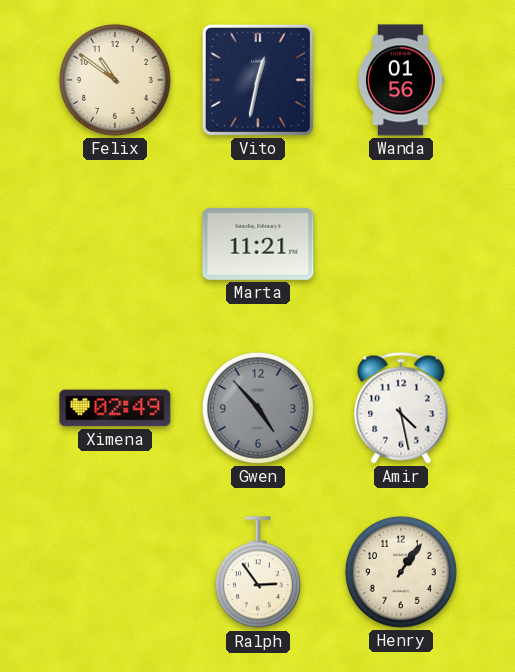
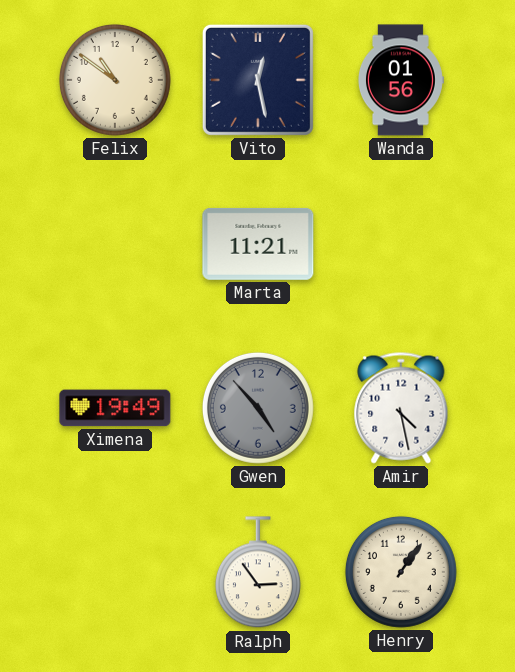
Vito: 12:32 -> 12:28
Ximena: 02:49 -> 19:49
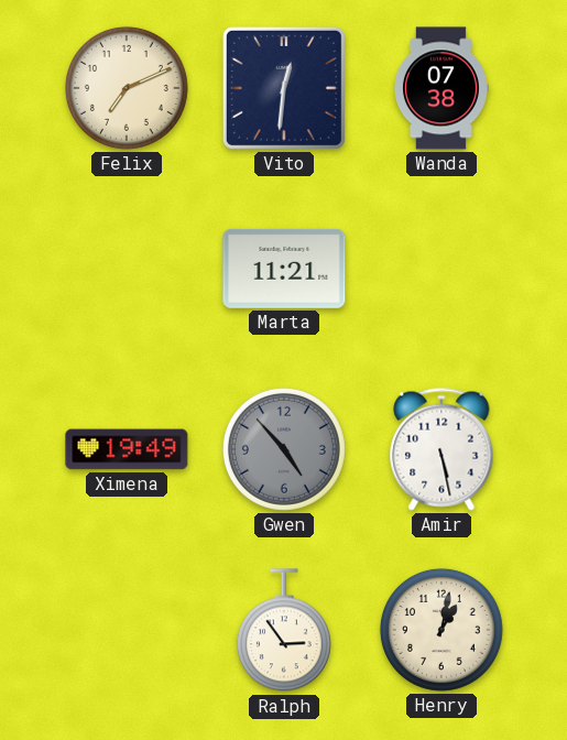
Felix: 10:51 -> 7:11
Vito: 12:28 -> 12:31
Wanda: 01:56 -> 07:38
Amir: 4:28 -> 5:28
Henry: 1:06 -> 1:02
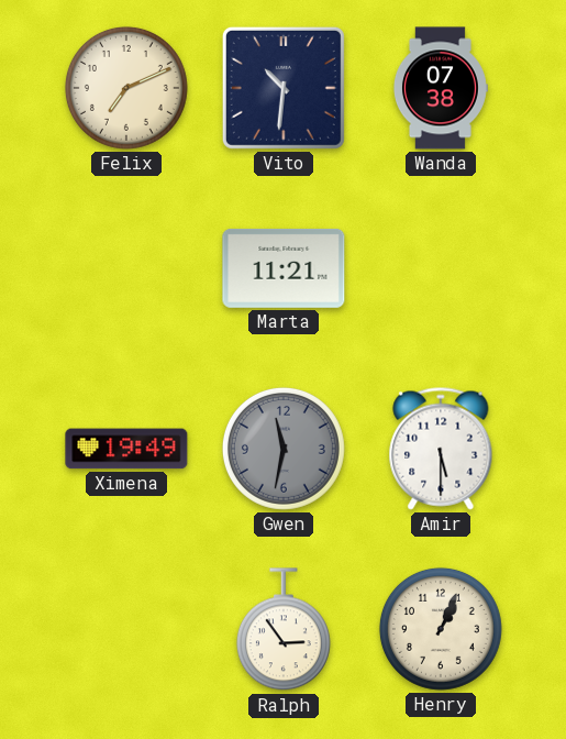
Vito: 12:31 -> 10:31
Gwen: 4:53 -> 11:32
Amir: 5:28 -> 5:30
Henry: 1:02 -> 1:04
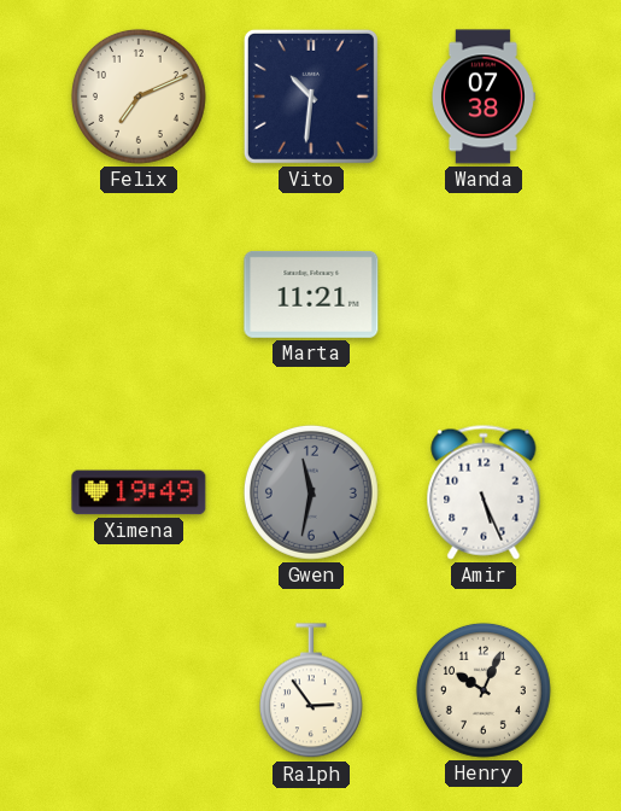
Amir: 5:30 -> 5:26
Henry: 1:04 -> 10:04
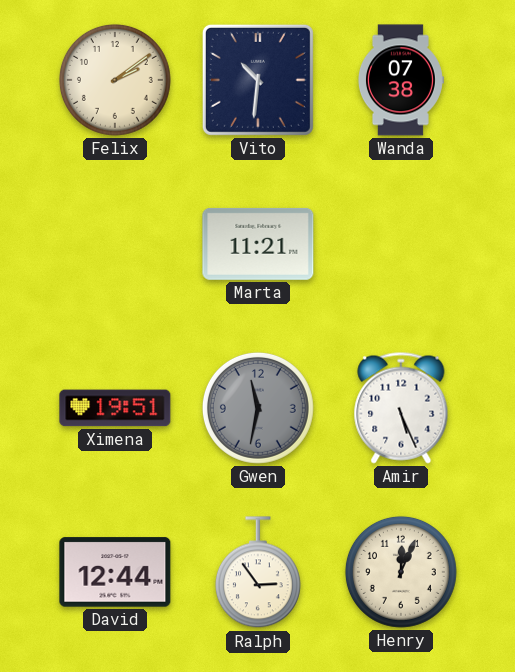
Felix: 7:11 -> 2:09
Ximena: 19:49 -> 19:51
David: none -> 12:44
Henry: 10:04 -> 12:04
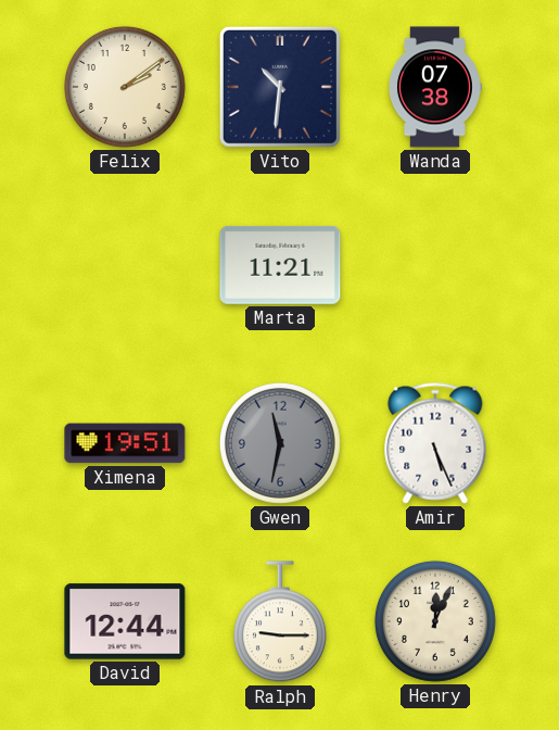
Ralph: 2:54 -> 9:15
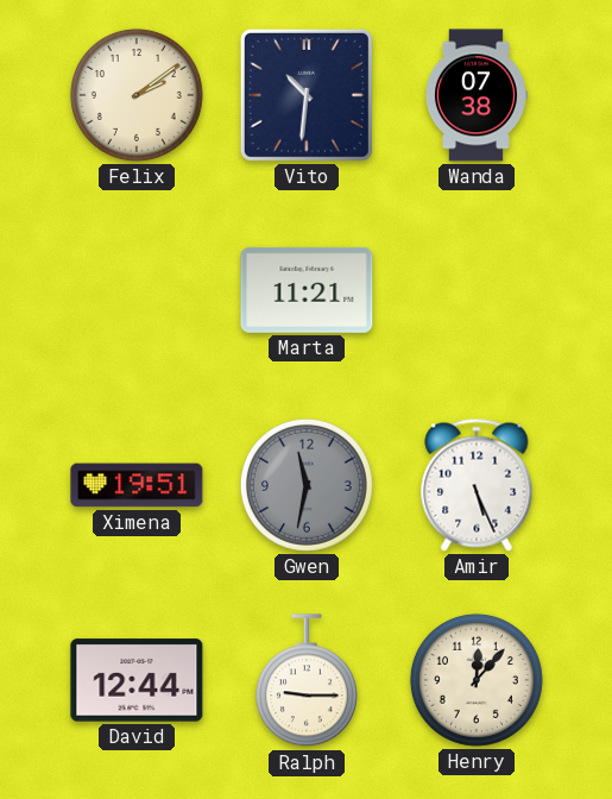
Henry: 12:04 -> 12:07
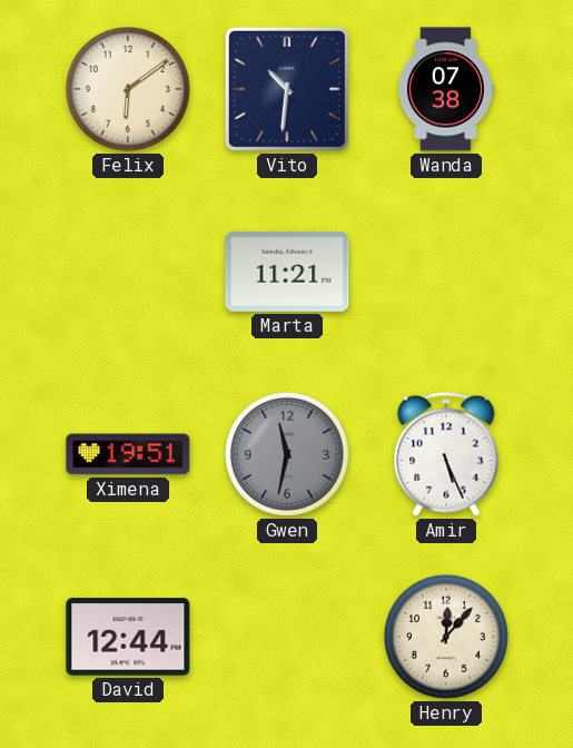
Felix: 2:09 -> 6:09
Ralph: 9:15 -> none
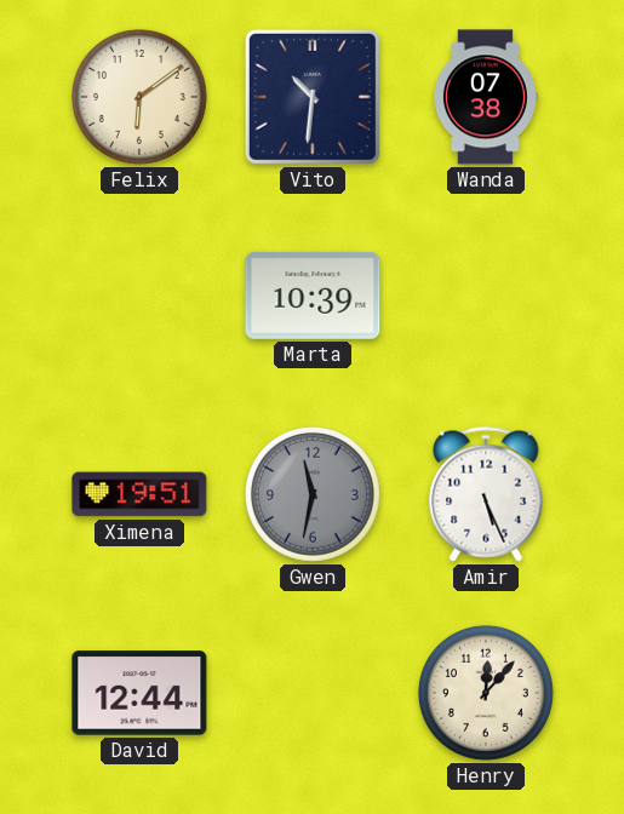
Marta: 11:21 -> 10:39
